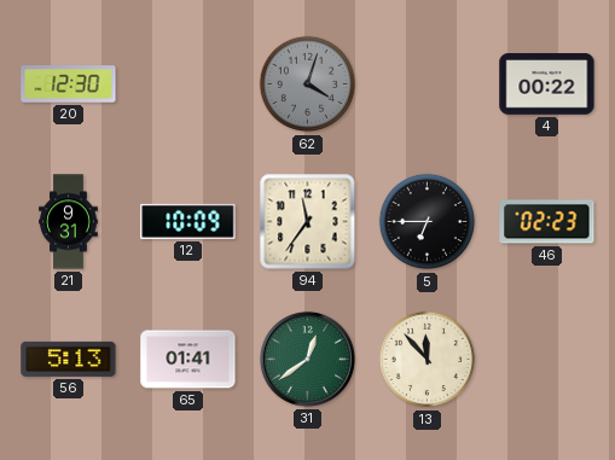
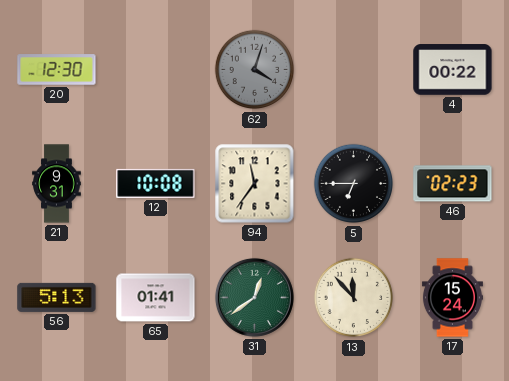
12: 10:09 -> 10:08
17: none -> 15:24
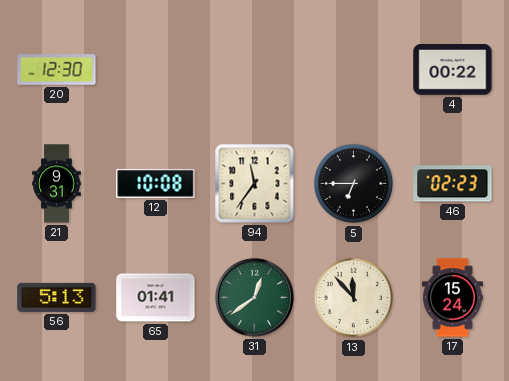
62: 4:03 -> none
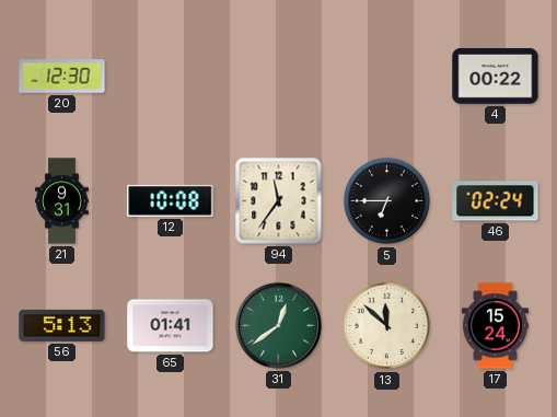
46: 02:23 -> 02:24
13: 11:53 -> 11:52
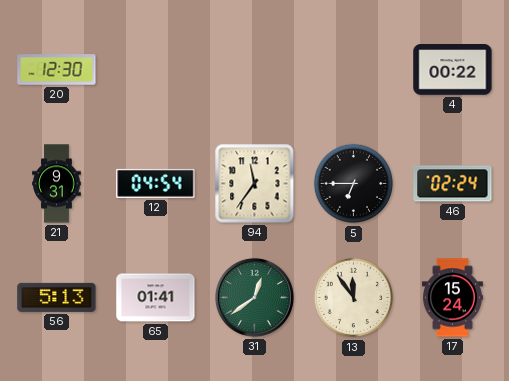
12: 10:08 -> 04:54
13: 11:52 -> 11:54
